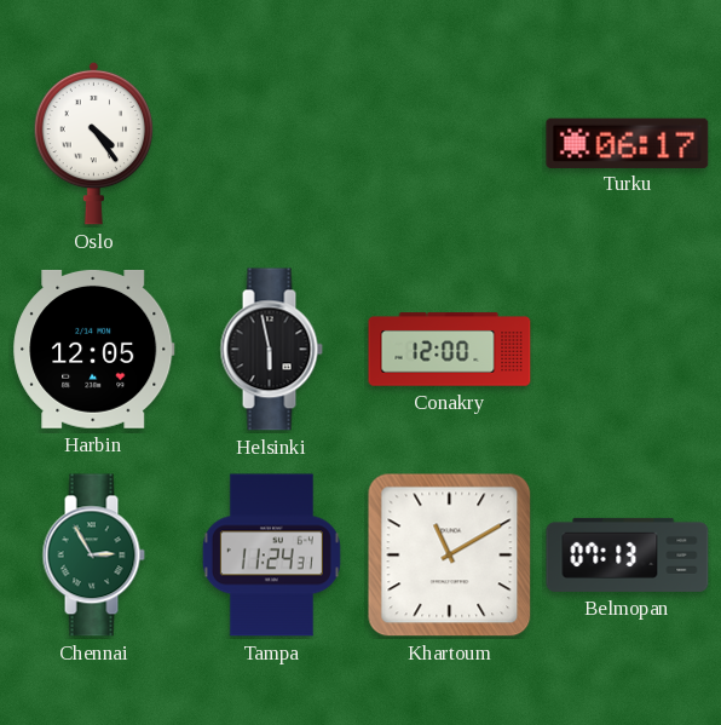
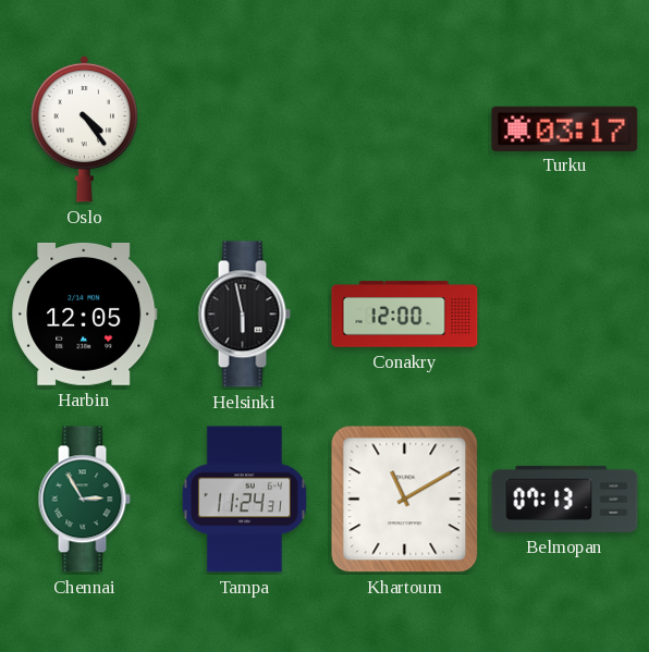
Turku: 06:17 -> 03:17
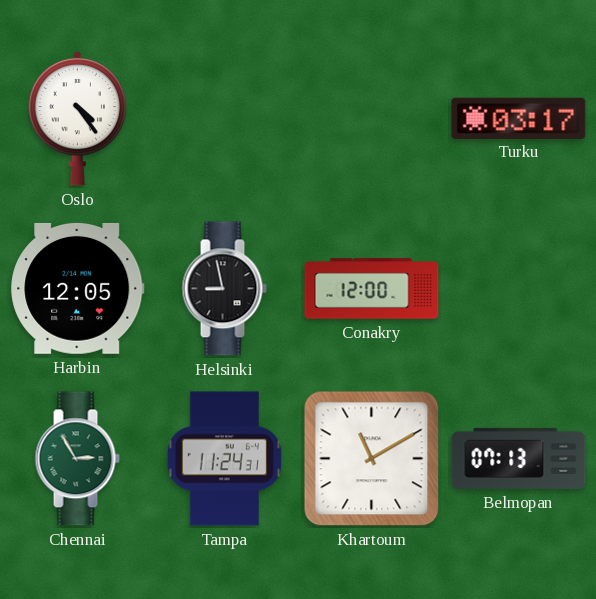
Helsinki: 5:58 -> 8:58
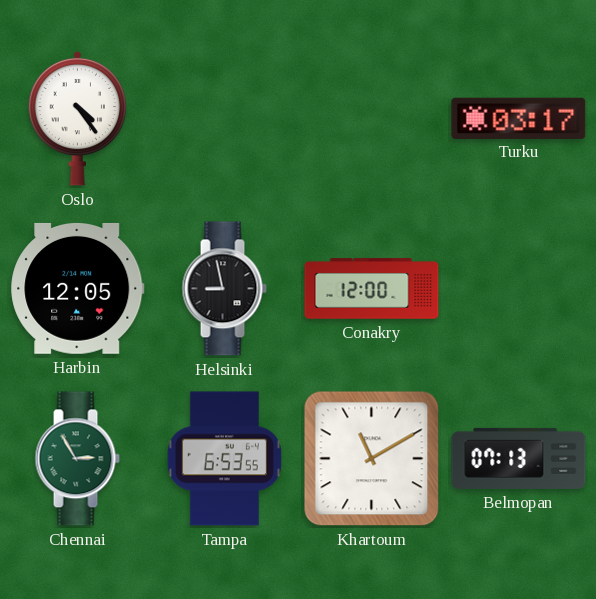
Tampa: 11:24 -> 6:53
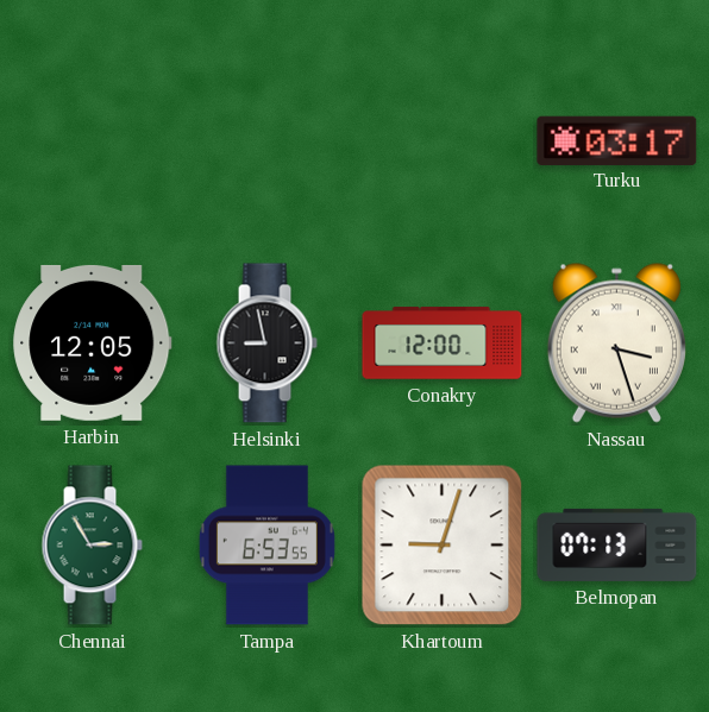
Oslo: 4:24 -> none
Nassau: none -> 3:27
Khartoum: 11:10 -> 9:03
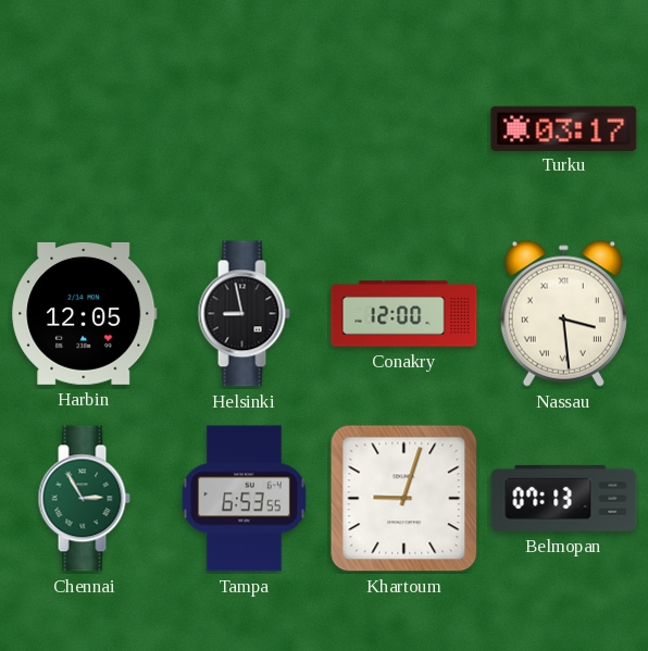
Nassau: 3:27 -> 3:29
